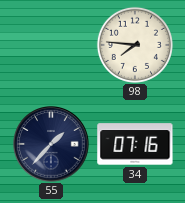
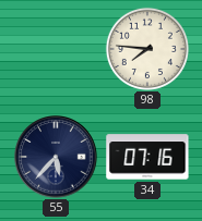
55: 1:37 -> 5:37
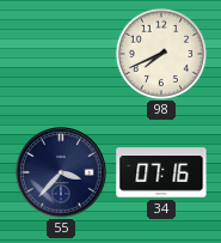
98: 7:46 -> 7:41
55: 5:37 -> 3:37
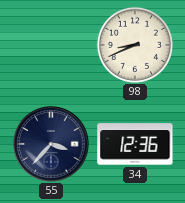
98: 7:41 -> 8:41
34: 07:16 -> 12:36
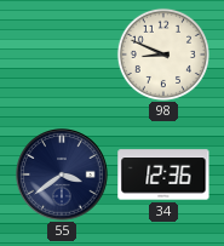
98: 8:41 -> 8:49
55: 3:37 -> 3:39
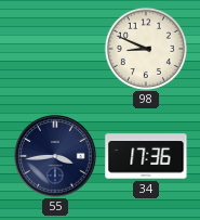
55: 3:39 -> 3:44
34: 12:36 -> 17:36
